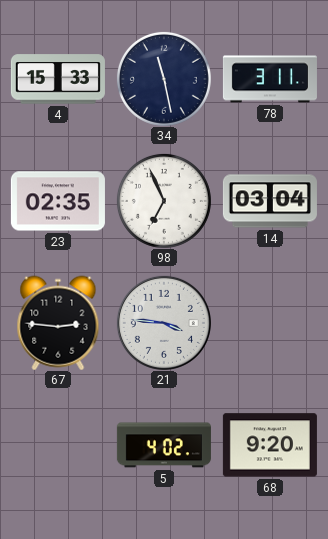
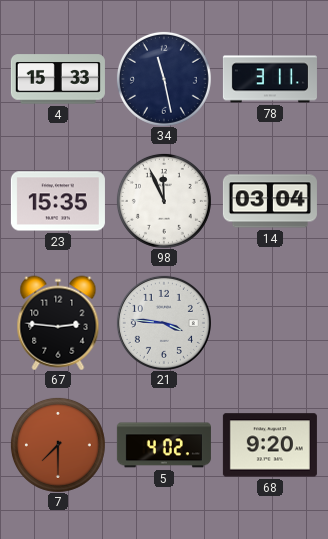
23: 02:35 -> 15:35
98: 6:56 -> 11:56
7: none -> 7:30
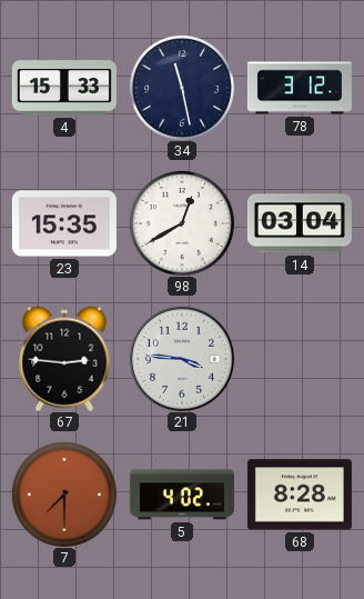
78: 3:11 -> 3:12
98: 11:56 -> 12:40
68: 9:20 -> 8:28
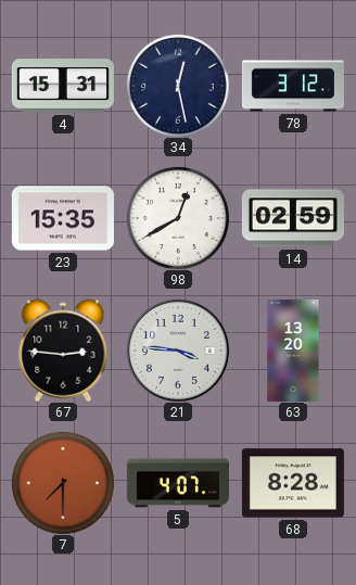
4: 15:33 -> 15:31
34: 11:28 -> 12:28
14: 03:04 -> 02:59
63: none -> 13:20
5: 4:02 -> 4:07
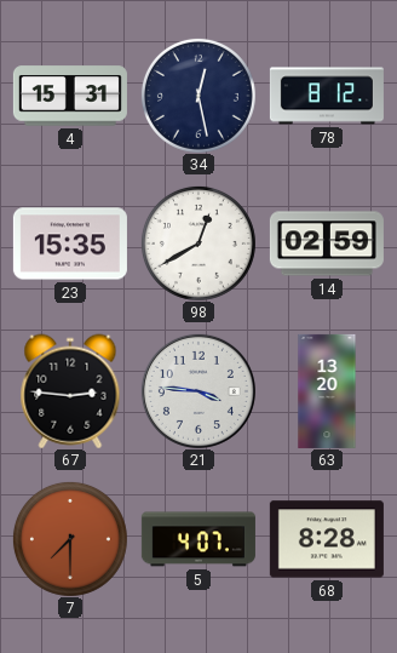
78: 3:12 -> 8:12
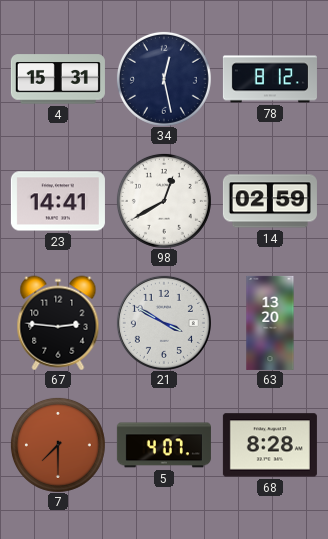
23: 15:35 -> 14:41
21: 3:46 -> 3:50
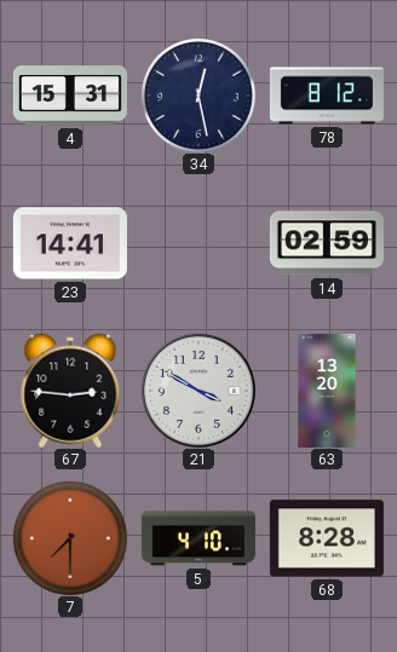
98: 12:40 -> none
5: 4:07 -> 4:10
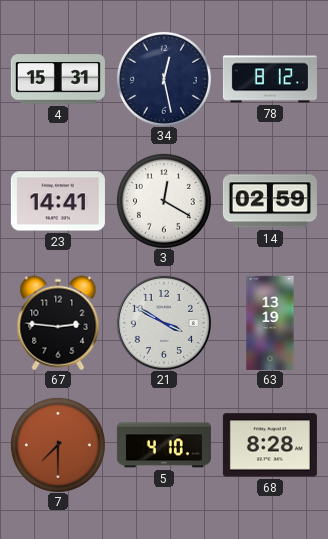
3: none -> 12:20
63: 13:20 -> 13:19
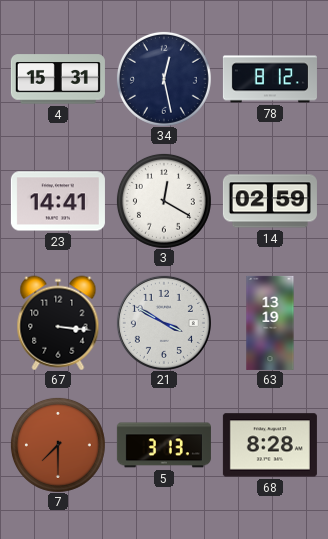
67: 2:46 -> 3:16
5: 4:10 -> 3:13
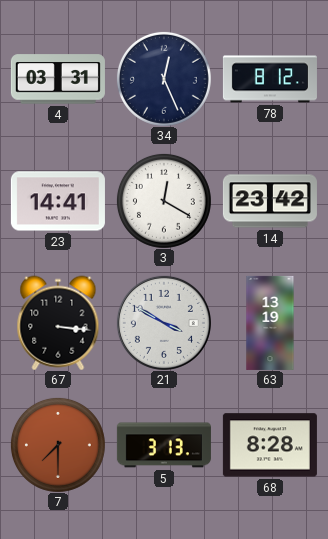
4: 15:31 -> 03:31
34: 12:28 -> 12:26
14: 02:59 -> 23:42
